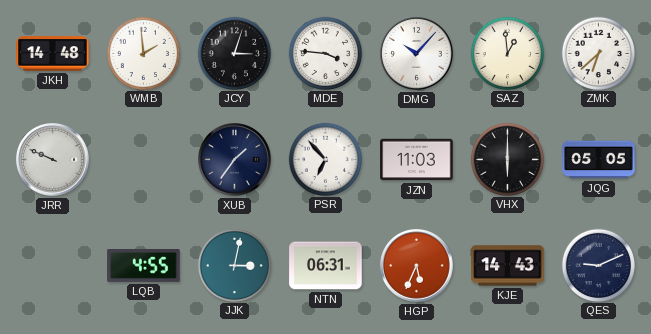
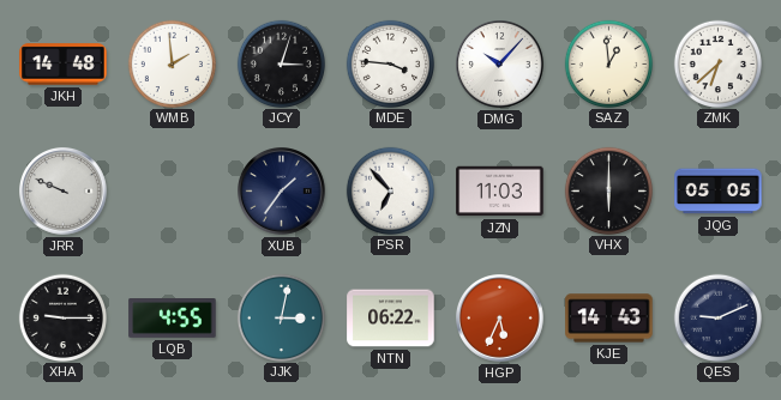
XHA: none -> 9:15
NTN: 06:31 -> 06:22
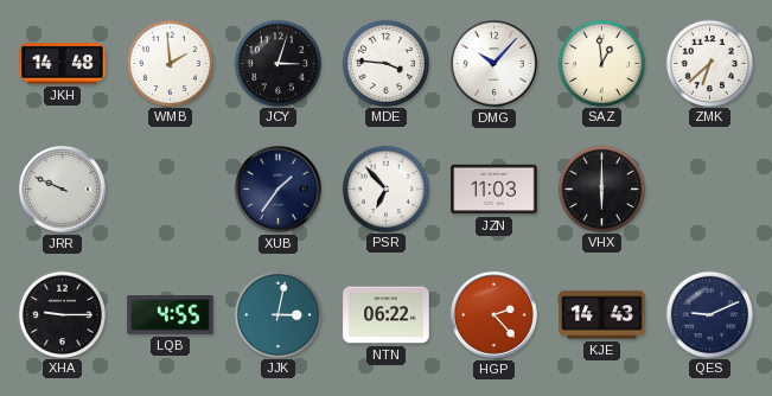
JQG: 05:05 -> none
HGP: 5:34 -> 2:23
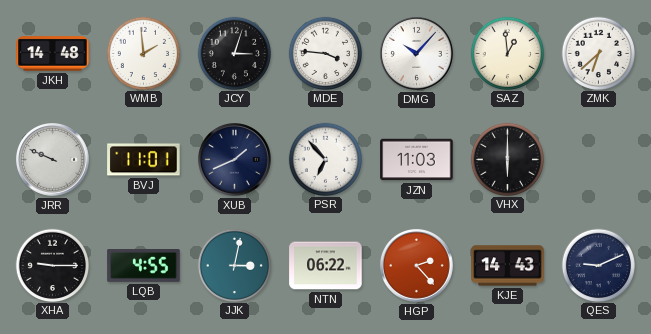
BVJ: none -> 11:01
XUB: 1:36 -> 1:41
